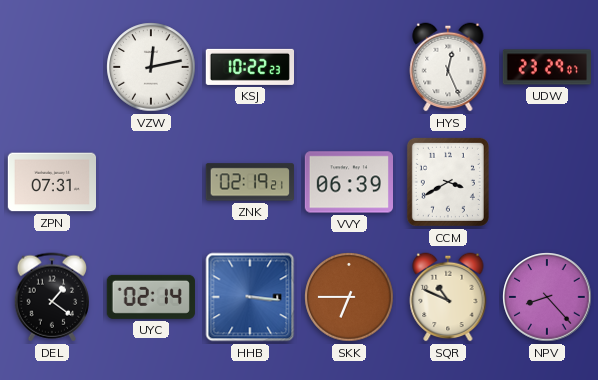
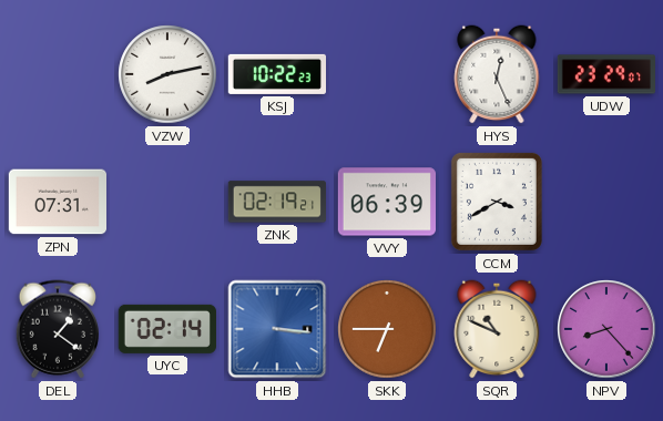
VZW: 12:13 -> 8:13
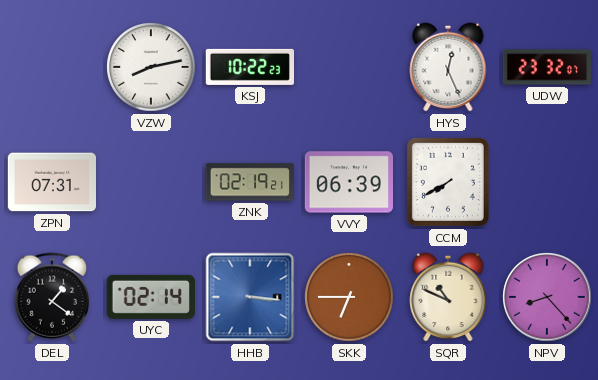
UDW: 23:29 -> 23:32
CCM: 3:40 -> 7:40
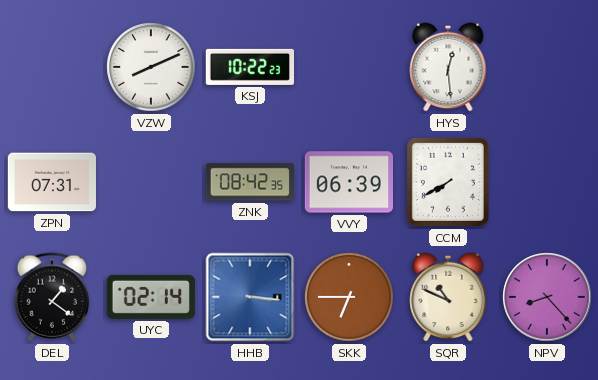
VZW: 8:13 -> 8:11
HYS: 12:26 -> 12:29
UDW: 23:32 -> none
ZNK: 02:19 -> 08:42
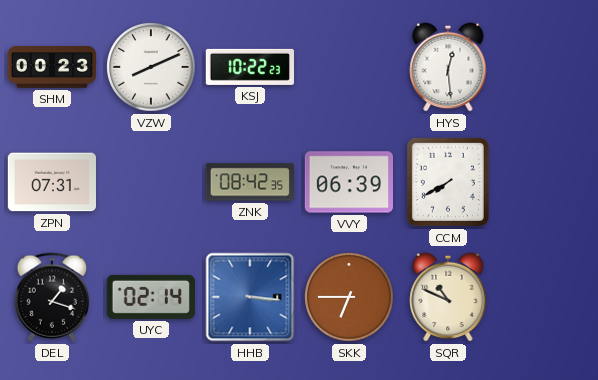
SHM: none -> 00:23
DEL: 1:21 -> 1:18
NPV: 8:23 -> none
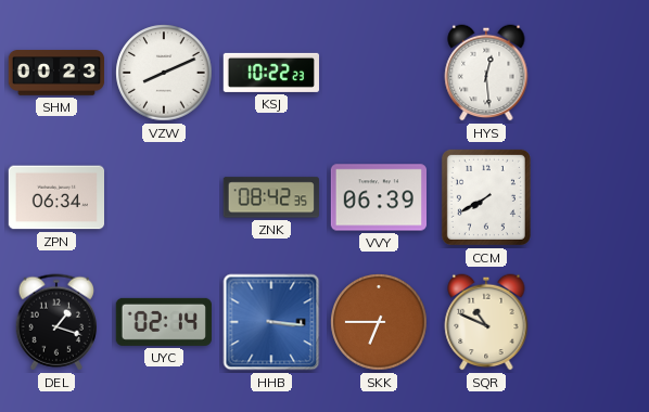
ZPN: 07:31 -> 06:34
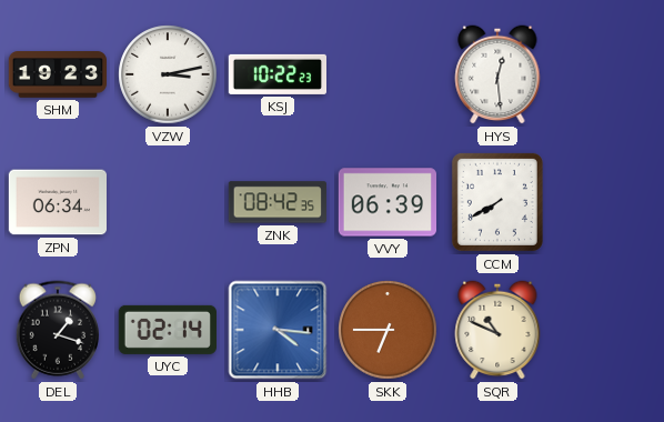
SHM: 00:23 -> 19:23
VZW: 8:11 -> 3:13
HHB: 3:16 -> 4:16
